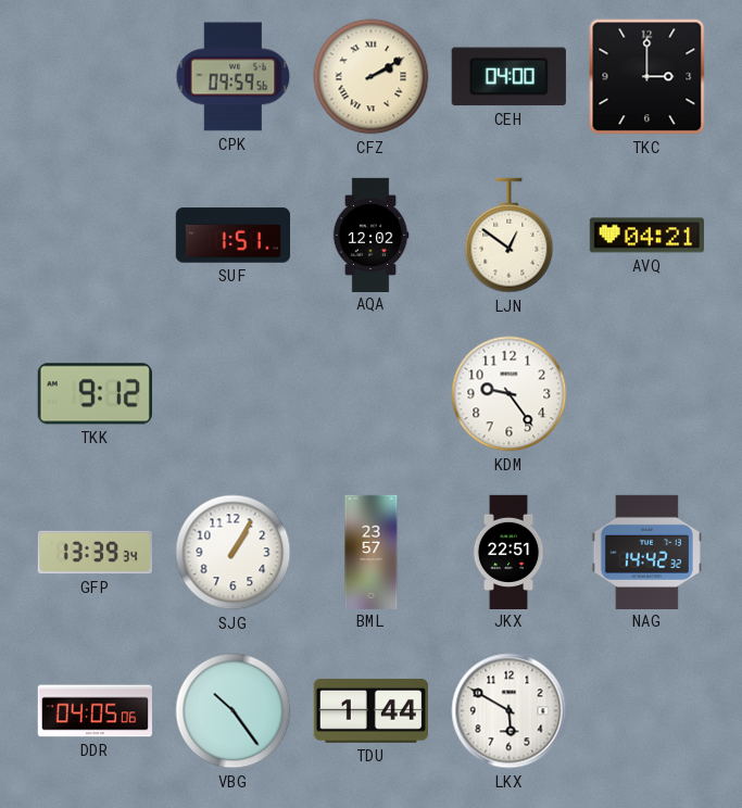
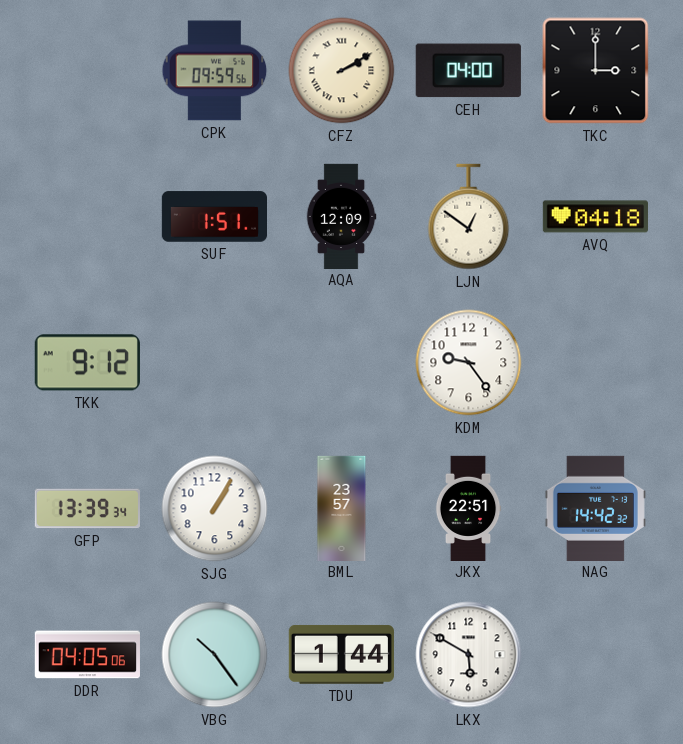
AQA: 12:02 -> 12:09
AVQ: 04:21 -> 04:18
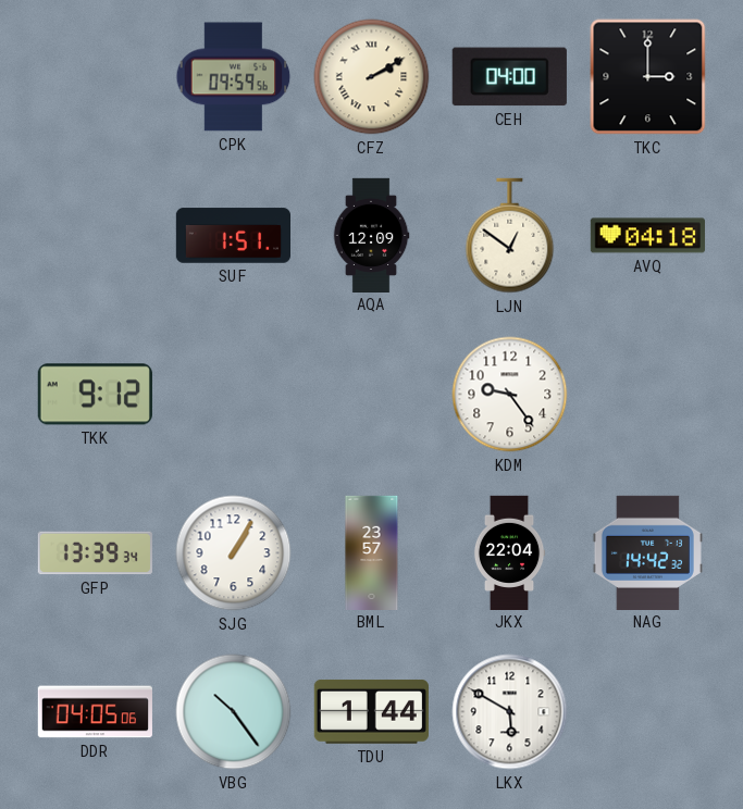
JKX: 22:51 -> 22:04
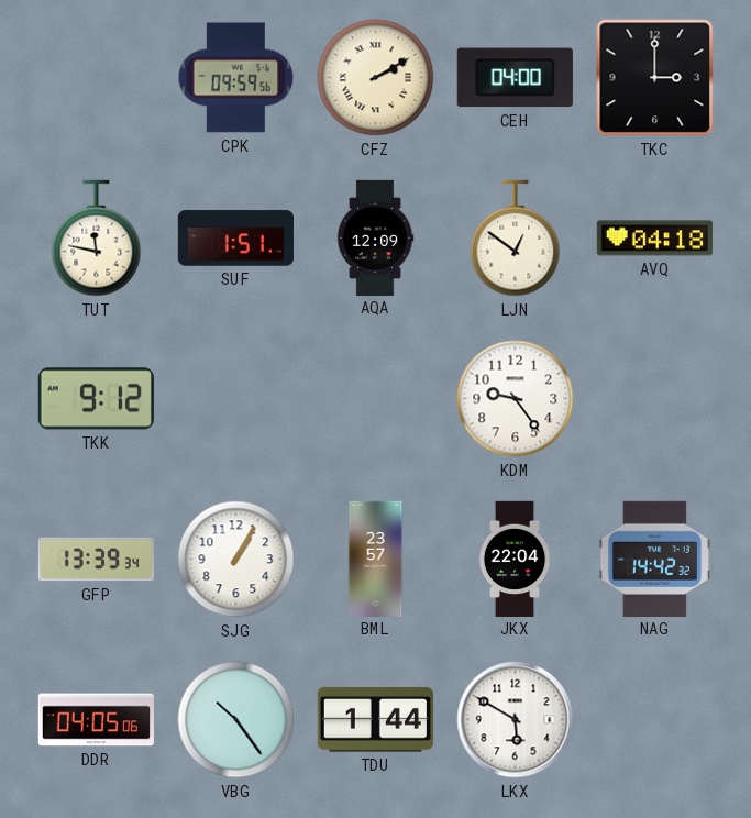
TUT: none -> 11:47
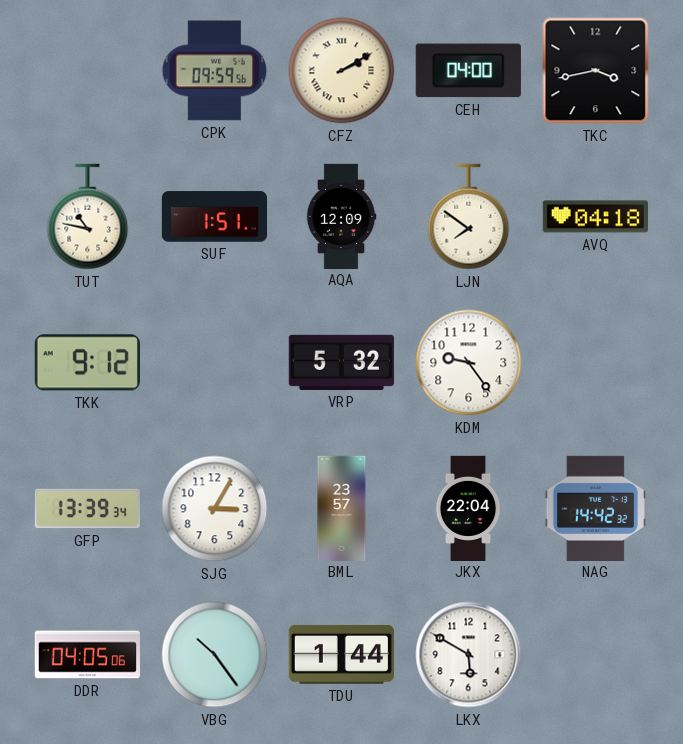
TKC: 3:00 -> 3:43
TUT: 11:47 -> 10:47
LJN: 12:51 -> 7:51
VRP: none -> 5:32
SJG: 1:05 -> 3:05
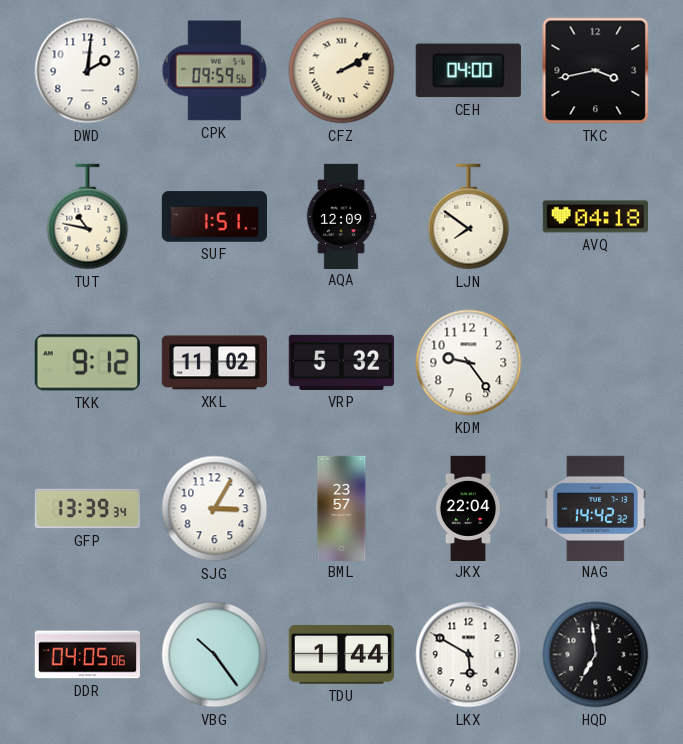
DWD: none -> 2:01
XKL: none -> 11:02
HQD: none -> 6:59
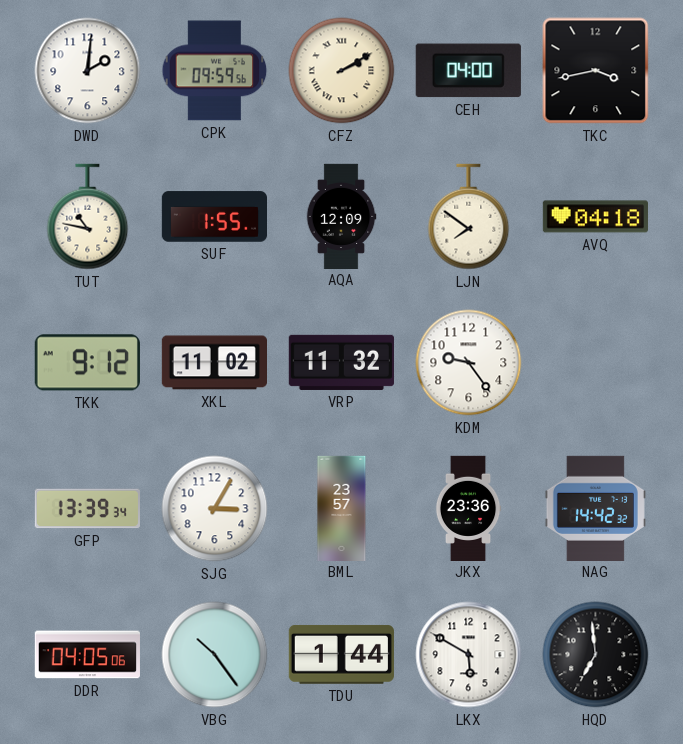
SUF: 1:51 -> 1:55
VRP: 5:32 -> 11:32
JKX: 22:04 -> 23:36
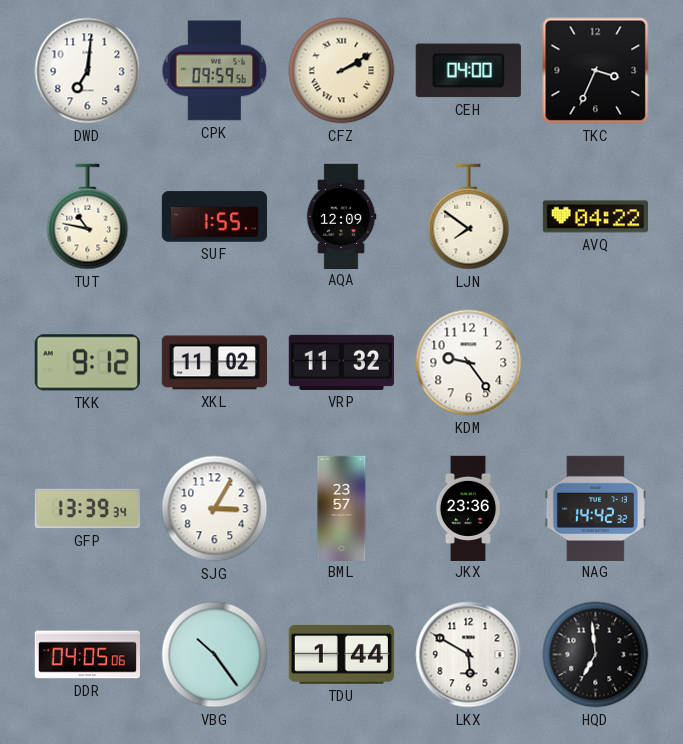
DWD: 2:01 -> 7:01
TKC: 3:43 -> 3:34
AVQ: 04:18 -> 04:22
